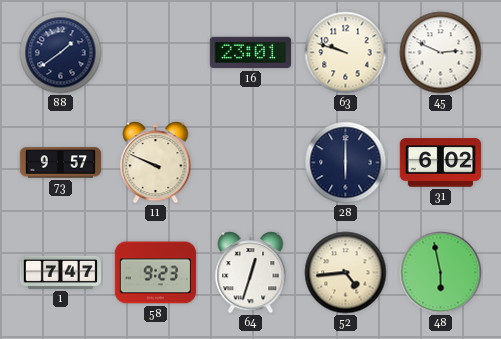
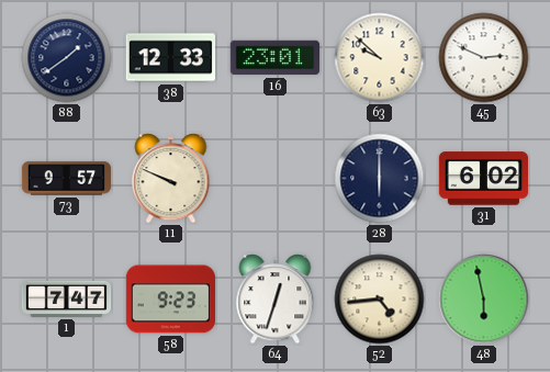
38: none -> 12:33
63: 9:48 -> 9:52
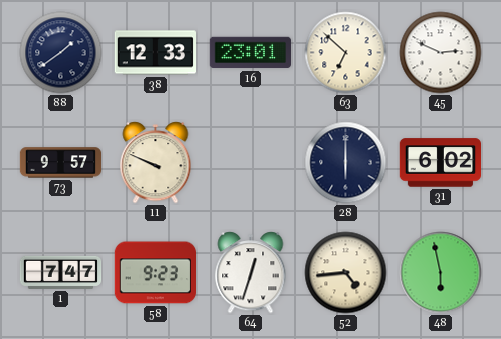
63: 9:52 -> 6:52
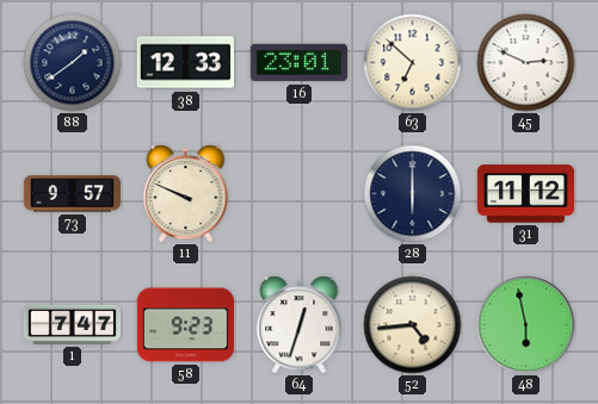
31: 6:02 -> 11:12
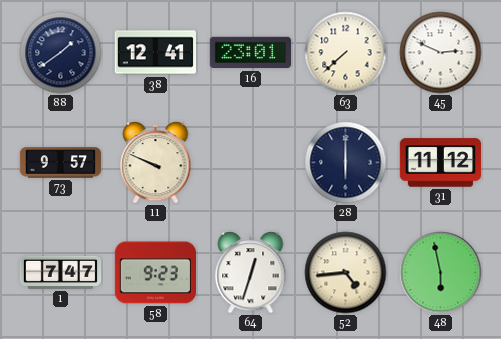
38: 12:33 -> 12:41
63: 6:52 -> 7:38
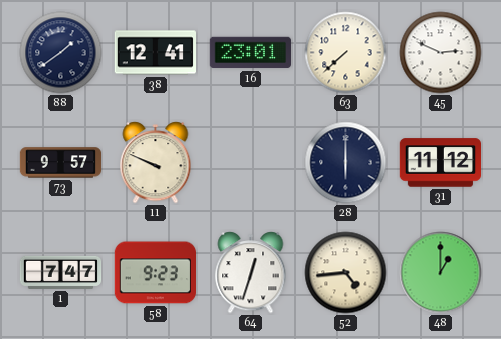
48: 5:58 -> 1:00
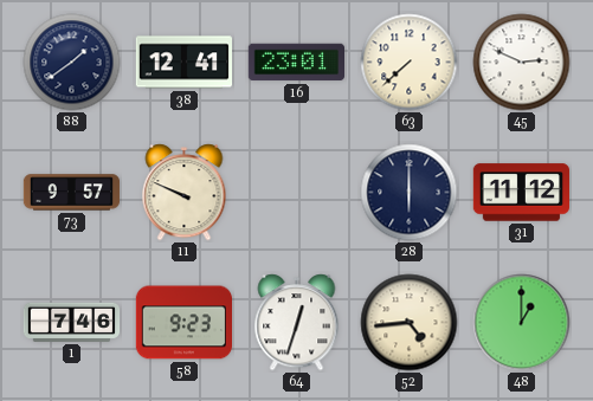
1: 7:47 -> 7:46
